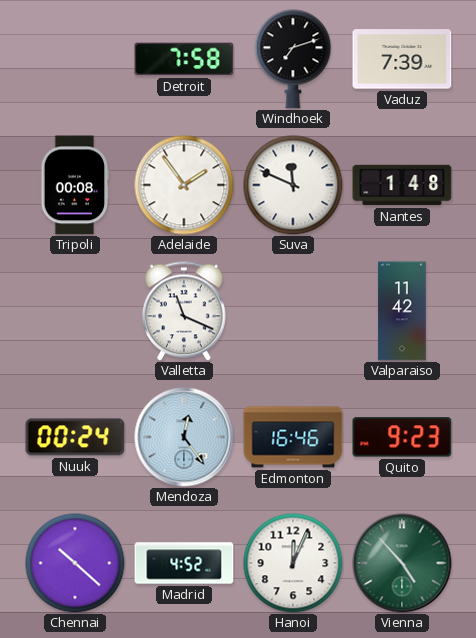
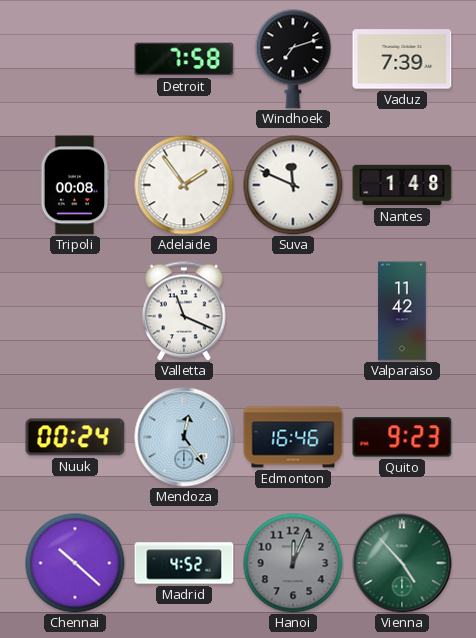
Hanoi dial: white -> grey
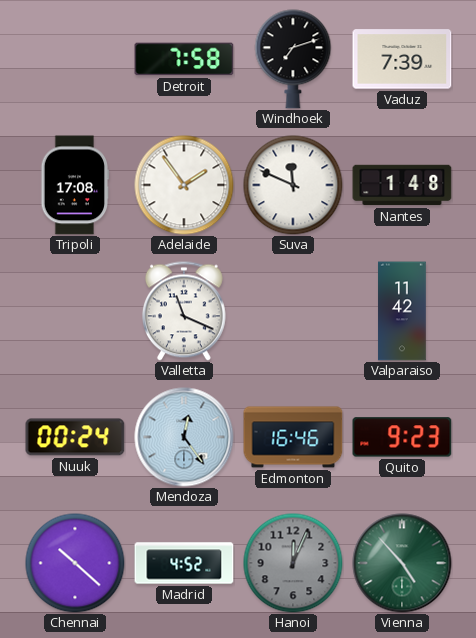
Tripoli: 00:08 -> 17:08
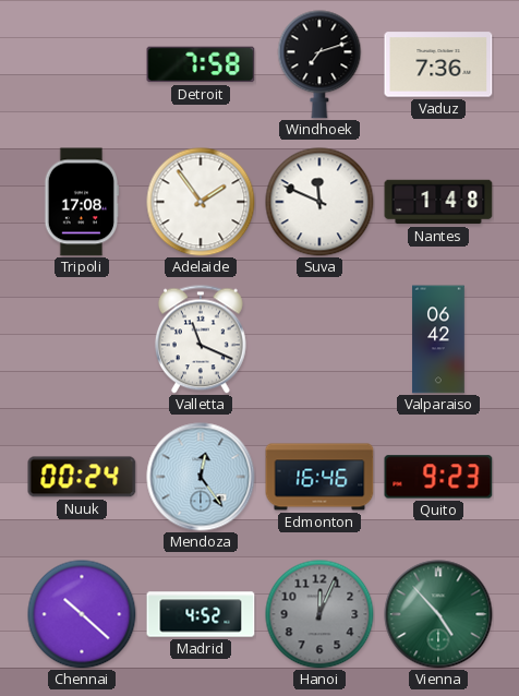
Vaduz: 7:39 -> 7:36
Valparaiso: 11:42 -> 06:42
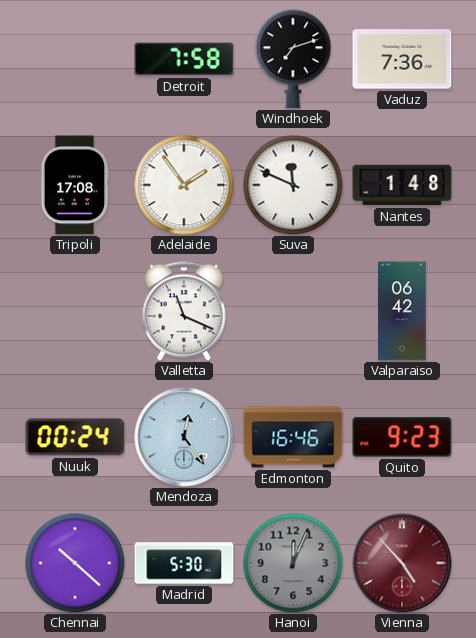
Madrid: 4:52 -> 5:30
Vienna dial: green -> burgundy
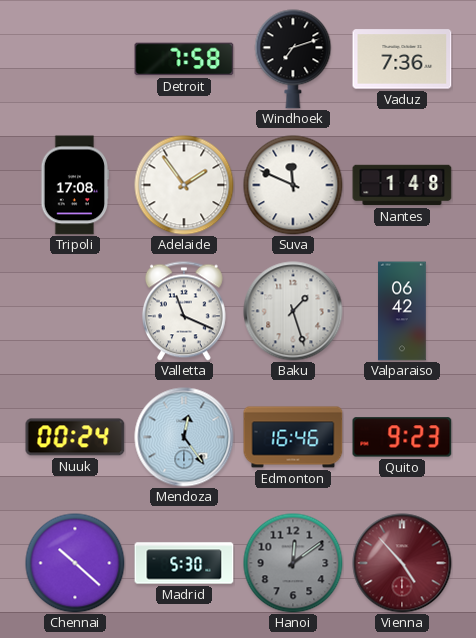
Baku: none -> 1:27
Hanoi: 12:04 -> 12:09
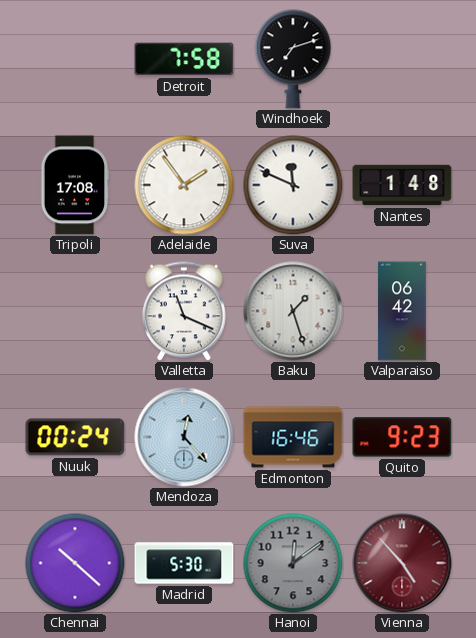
Vaduz: 7:36 -> none
Mendoza: 12:24 -> 12:23
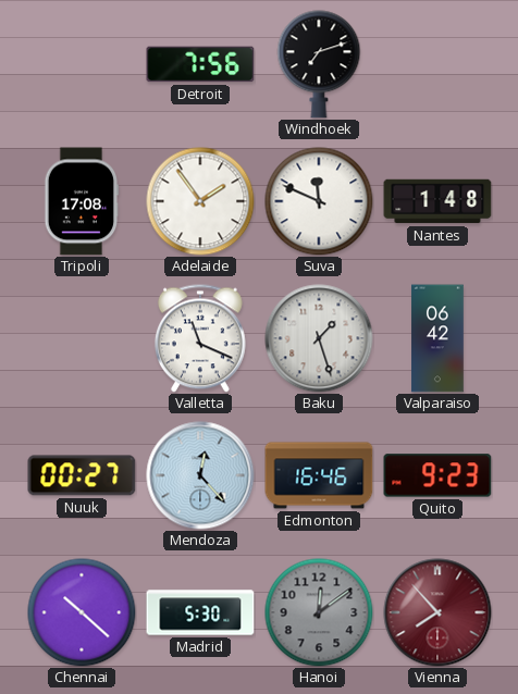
Detroit: 7:58 -> 7:56
Nuuk: 00:24 -> 00:27
Vienna: 4:53 -> 7:53
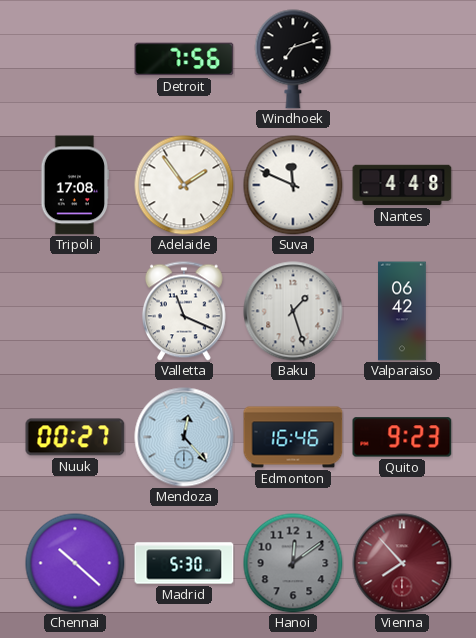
Nantes: 1:48 -> 4:48
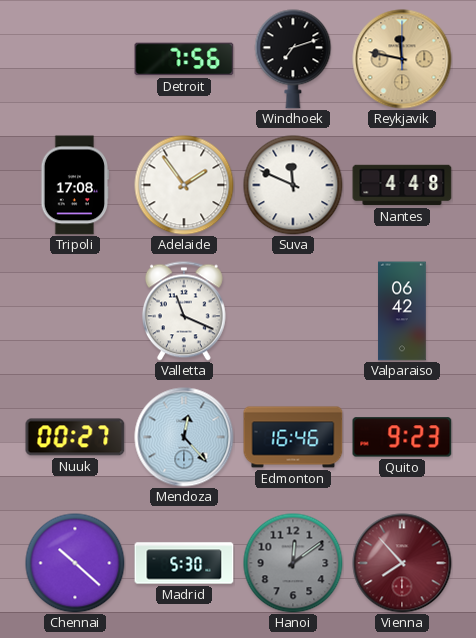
Reykjavik: none -> 11:47
Baku: 1:27 -> none
